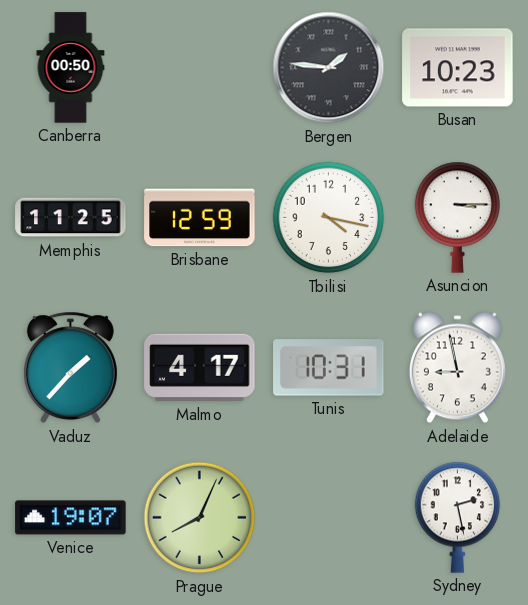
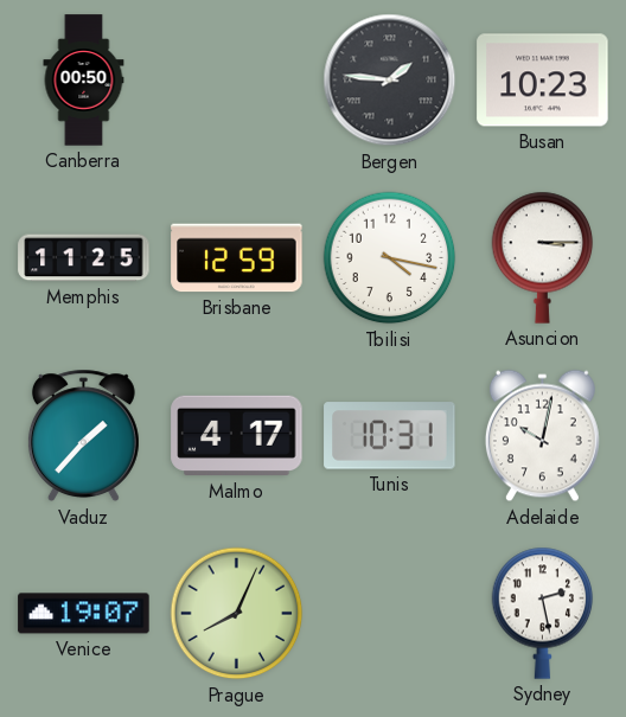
Adelaide: 8:58 -> 10:02
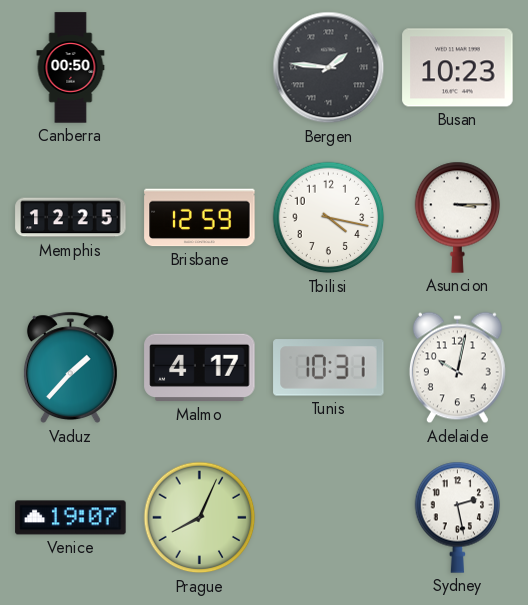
Memphis: 11:25 -> 12:25
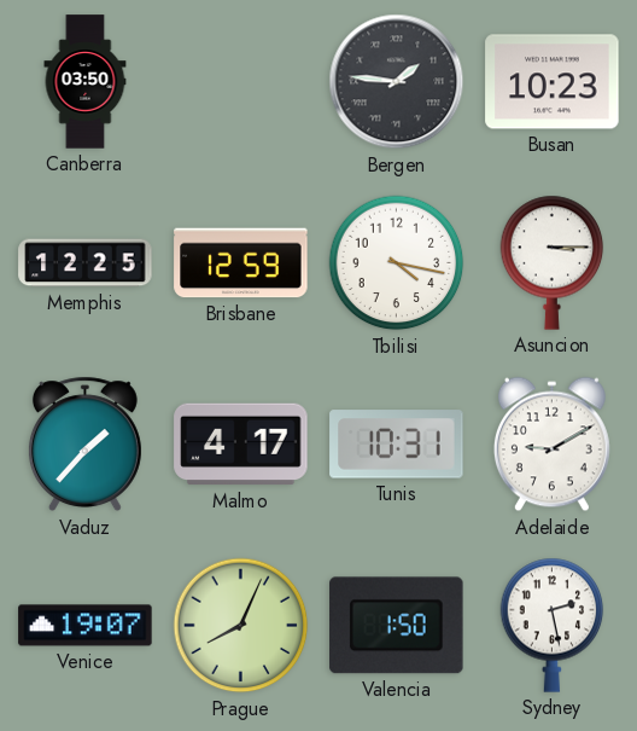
Canberra: 00:50 -> 03:50
Adelaide: 10:02 -> 9:10
Valencia: none -> 1:50
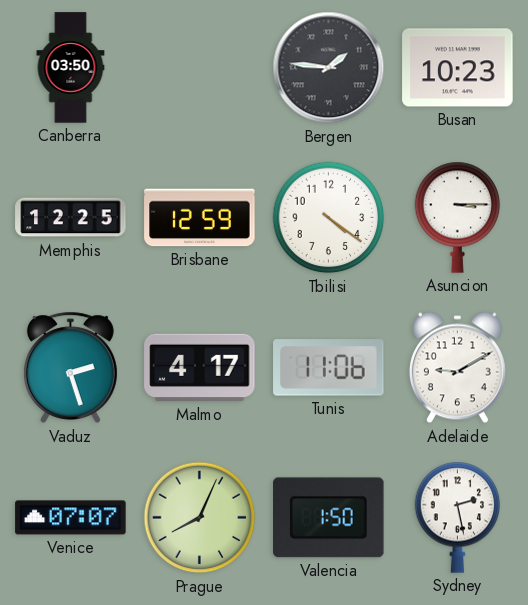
Tbilisi: 4:17 -> 4:21
Vaduz: 1:37 -> 2:27
Tunis: 10:31 -> 11:06
Venice: 19:07 -> 07:07
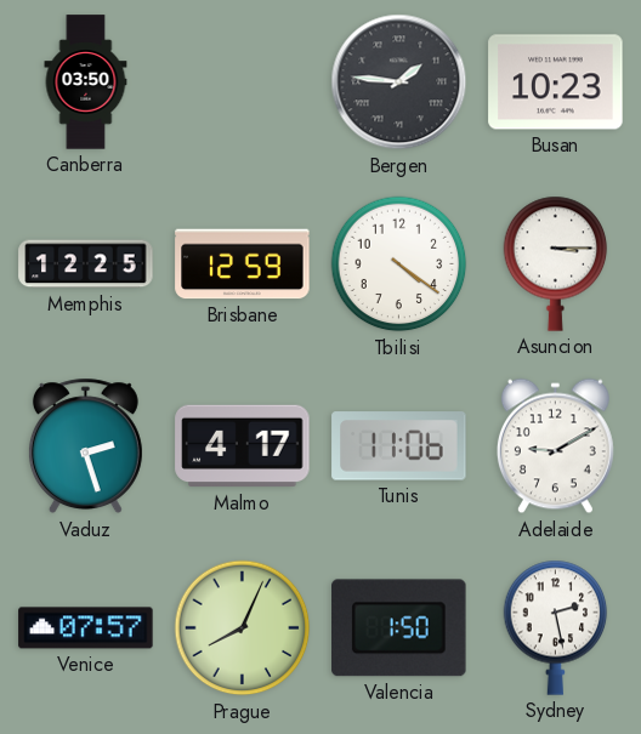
Venice: 07:07 -> 07:57
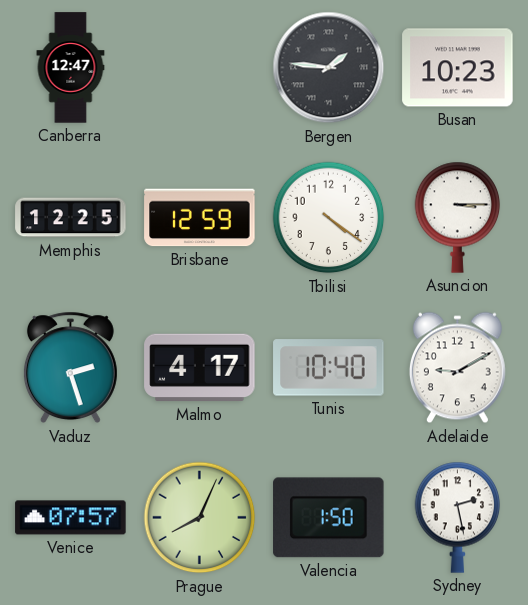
Canberra: 03:50 -> 12:47
Tunis: 11:06 -> 10:40
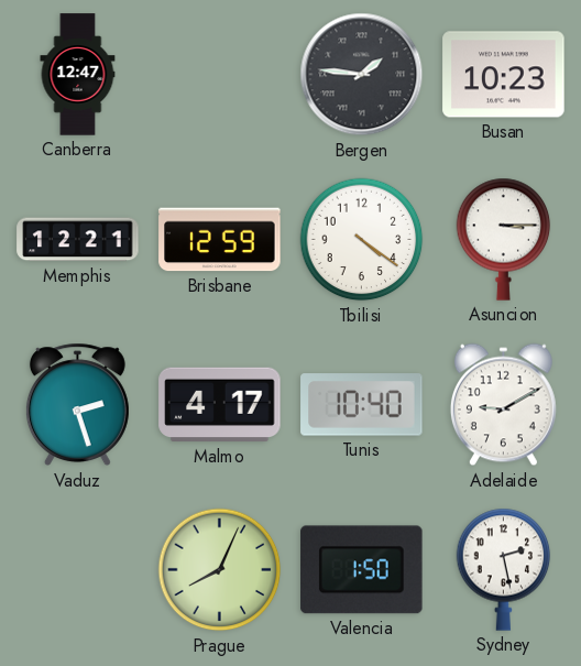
Memphis: 12:25 -> 12:21
Venice: 07:57 -> none
